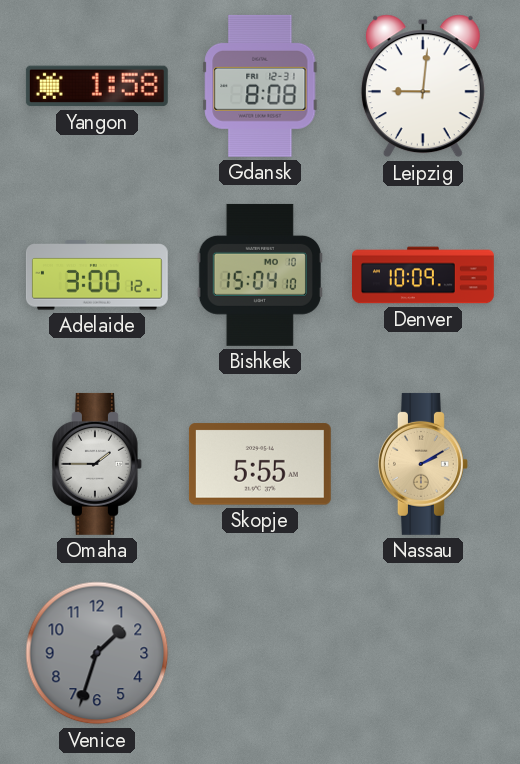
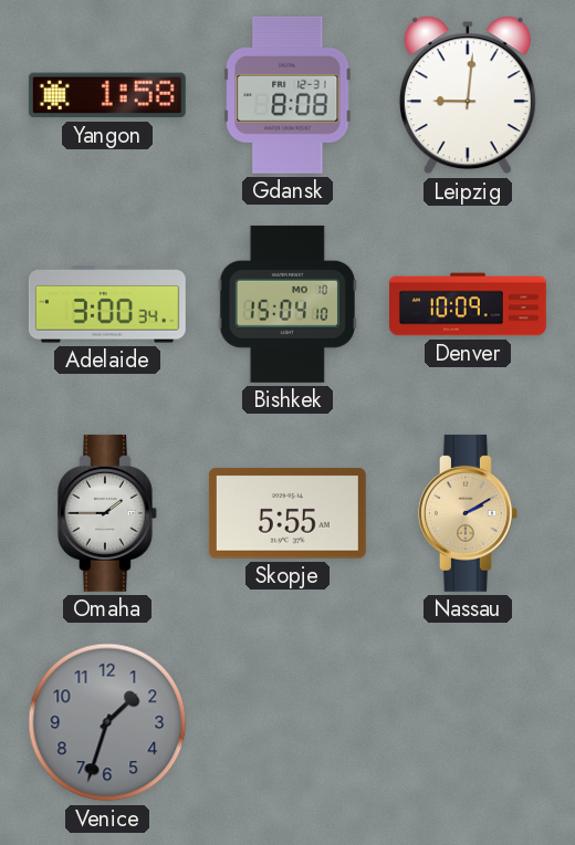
Adelaide: 3:00:12 -> 3:00:34
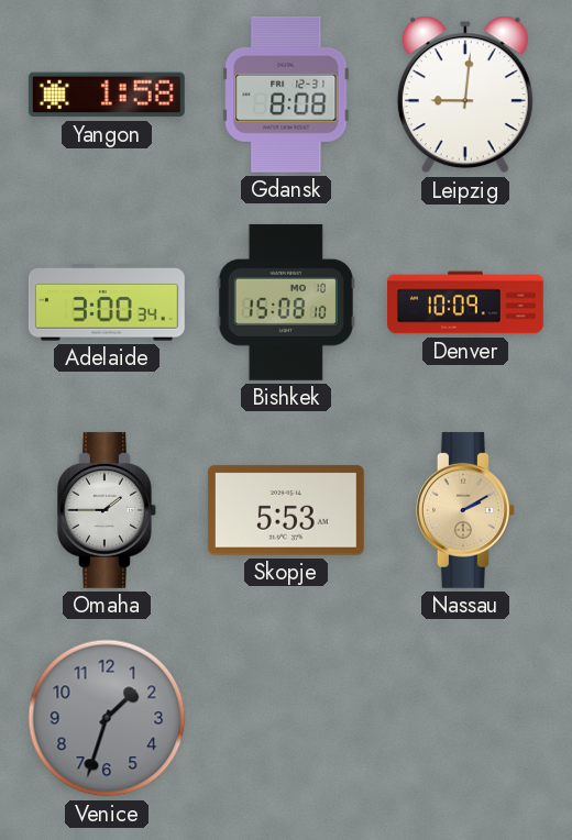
Bishkek: 15:04 -> 15:08
Skopje: 5:55 -> 5:53
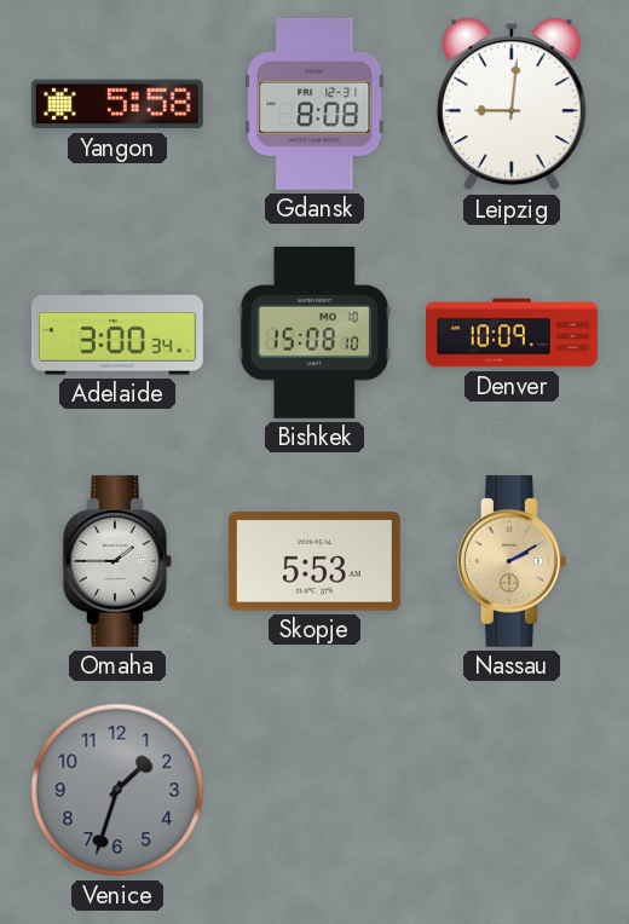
Yangon: 1:58 -> 5:58
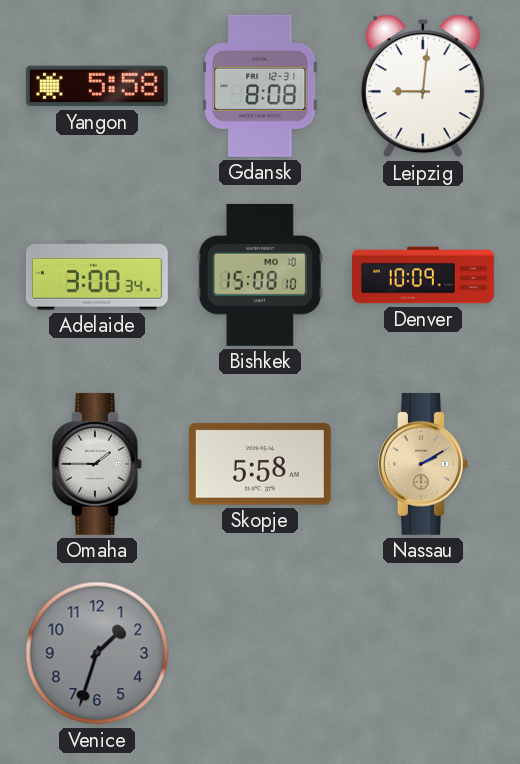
Skopje: 5:53 -> 5:58
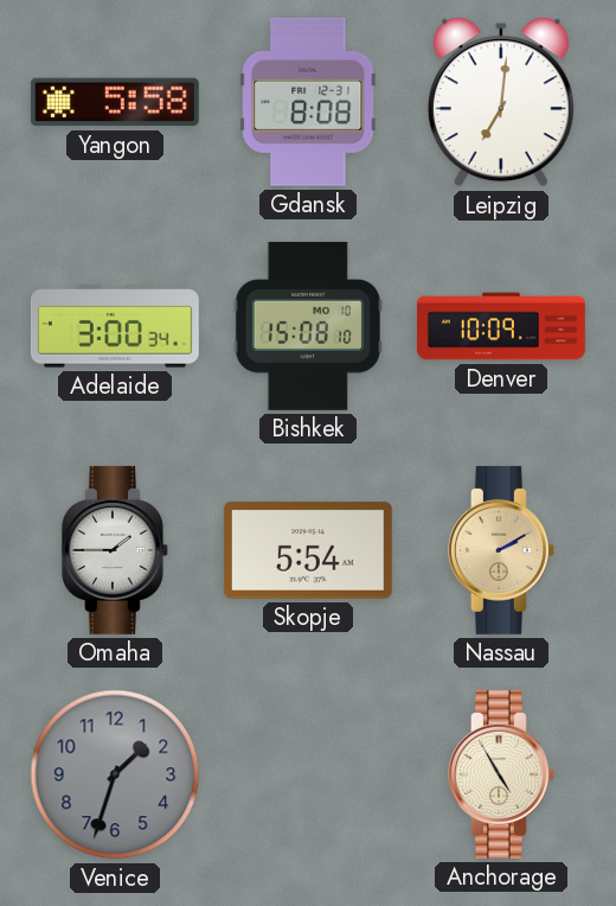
Leipzig: 9:01 -> 7:01
Skopje: 5:58 -> 5:54
Anchorage: none -> 4:55
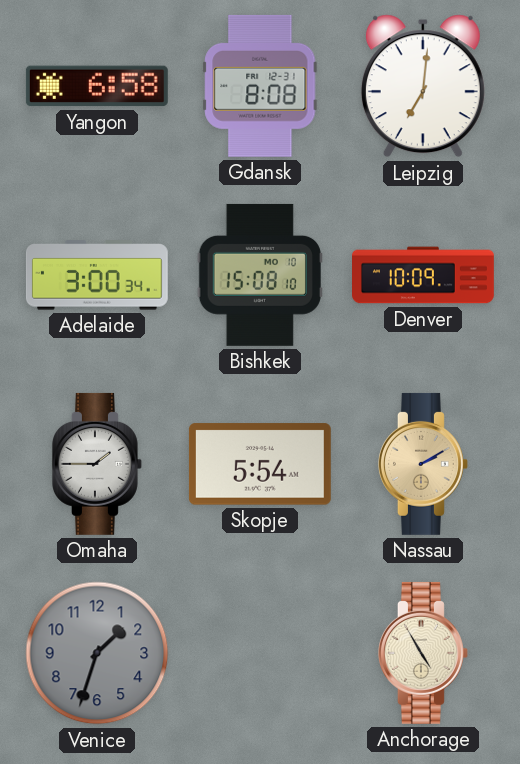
Yangon: 5:58 -> 6:58
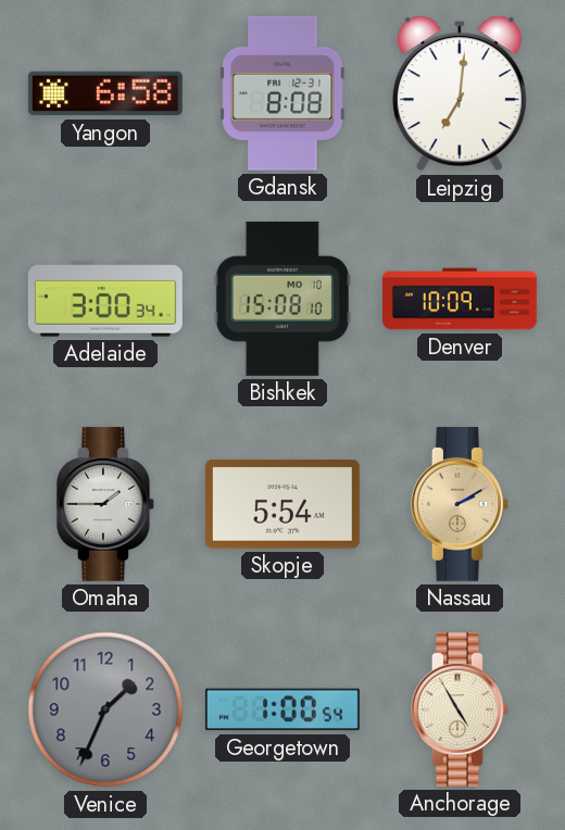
Venice: 1:33 -> 1:34
Georgetown: none -> 1:00
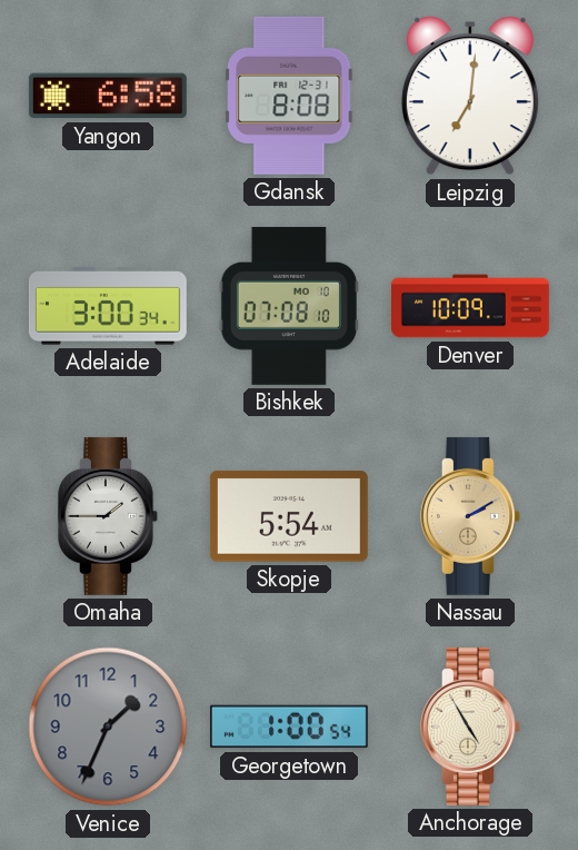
Bishkek: 15:08 -> 07:08
